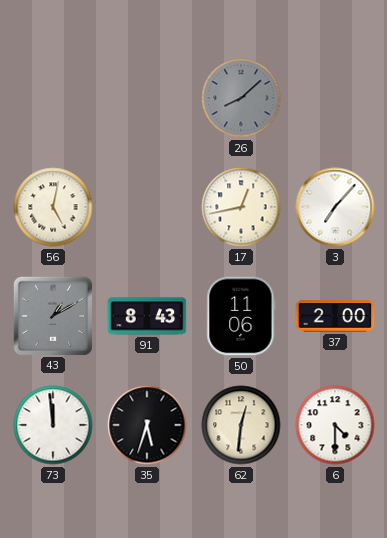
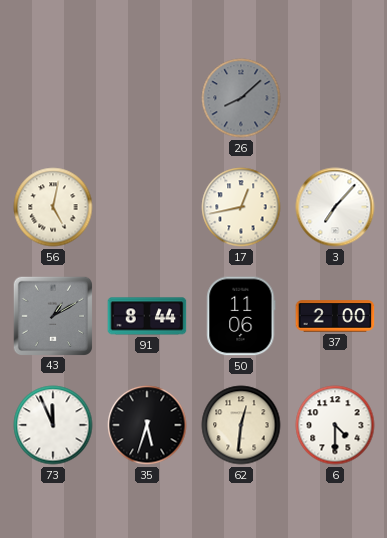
91: 8:43 -> 8:44
73: 11:59 -> 11:56
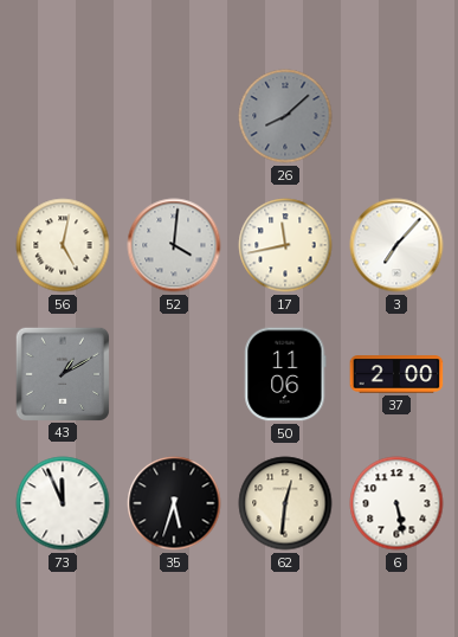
52: none -> 4:01
17: 12:43 -> 11:43
91: 8:44 -> none
6: 4:30 -> 5:28
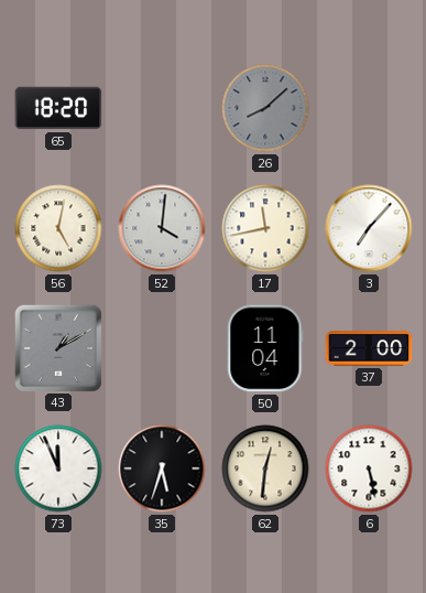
65: none -> 18:20
50: 11:06 -> 11:04
